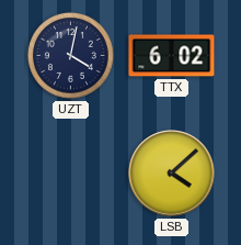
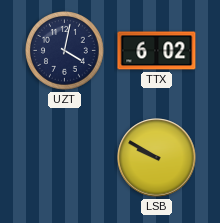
LSB: 4:08 -> 9:50
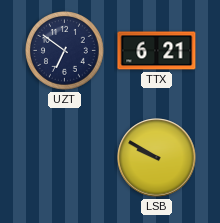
UZT: 4:02 -> 6:51
TTX: 6:02 -> 6:21
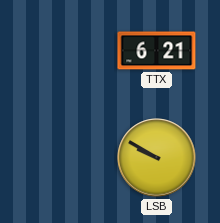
UZT: 6:51 -> none
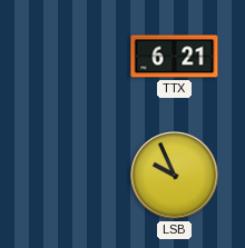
LSB: 9:50 -> 9:56
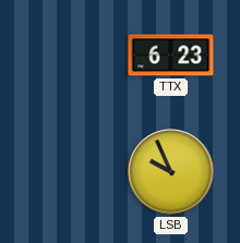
TTX: 6:21 -> 6:23
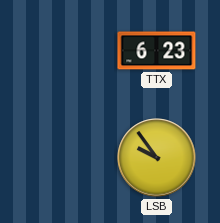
LSB: 9:56 -> 9:54
